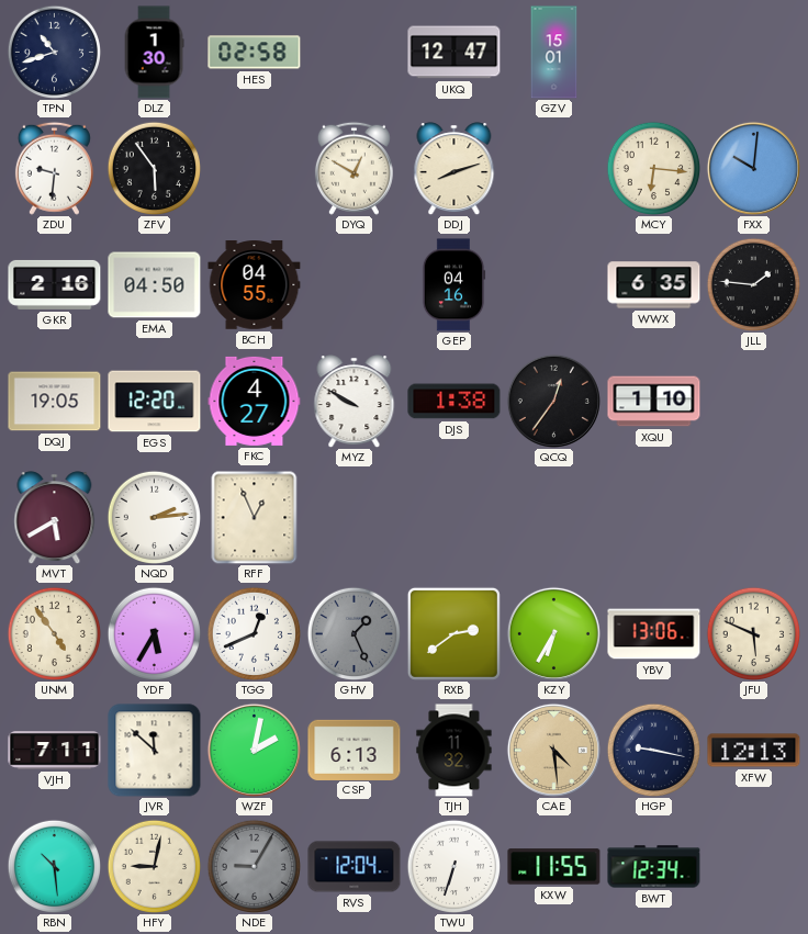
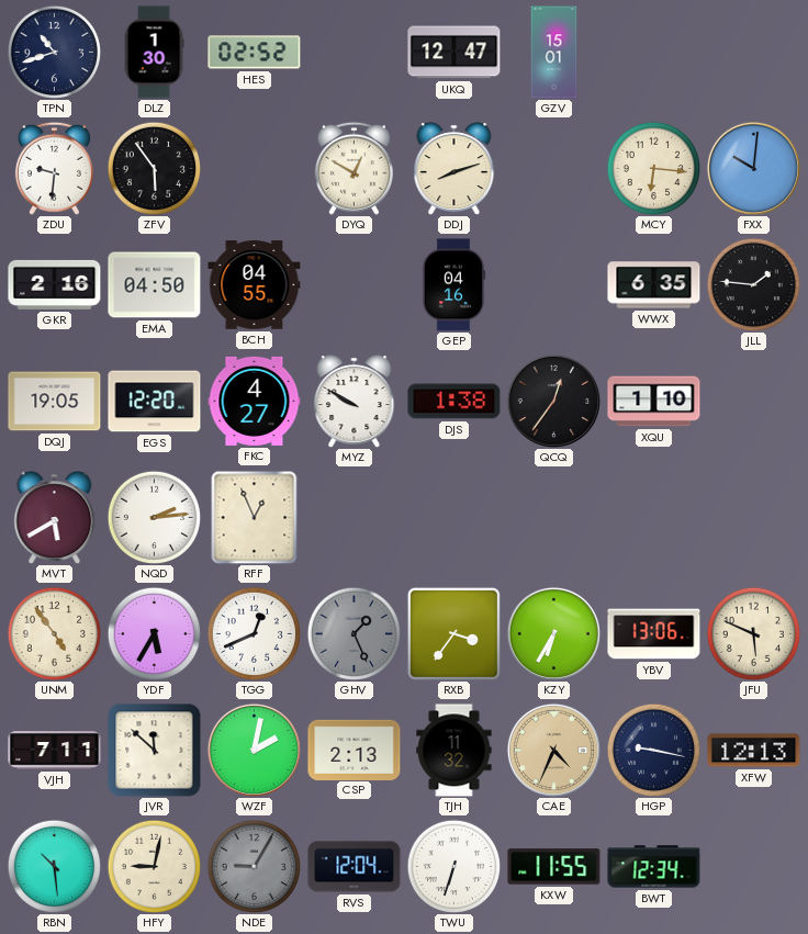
HES: 02:58 -> 02:52
RXB: 2:39 -> 3:36
CSP: 6:13 -> 2:13
CAE: 4:29 -> 4:34
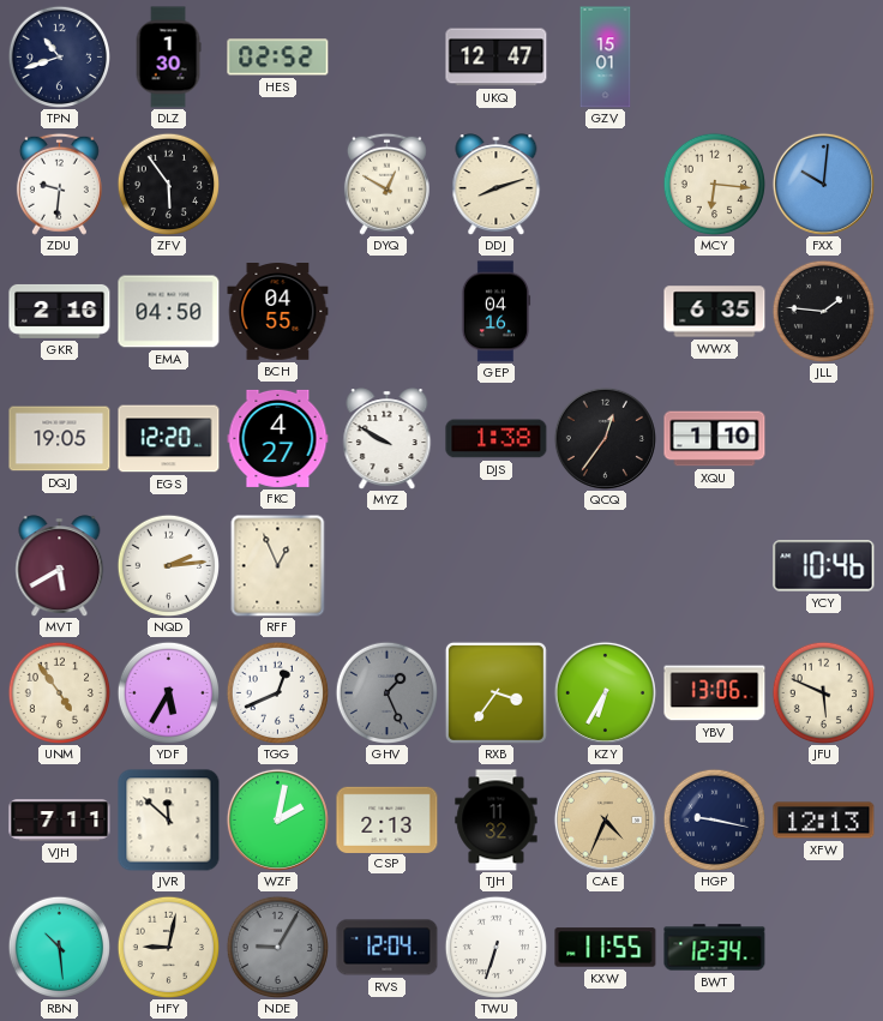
YCY: none -> 10:46
